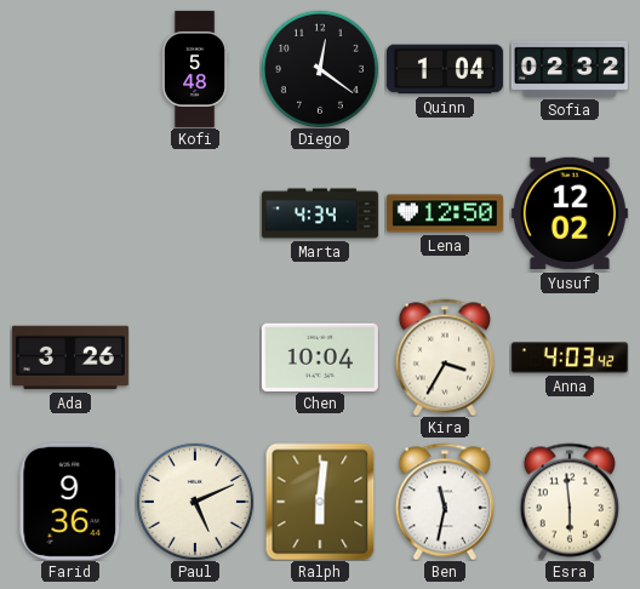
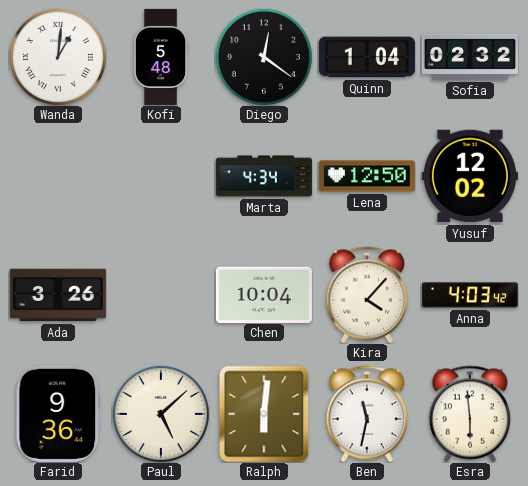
Wanda: none -> 1:01
Kira: 3:35 -> 4:07
Paul: 5:11 -> 5:08
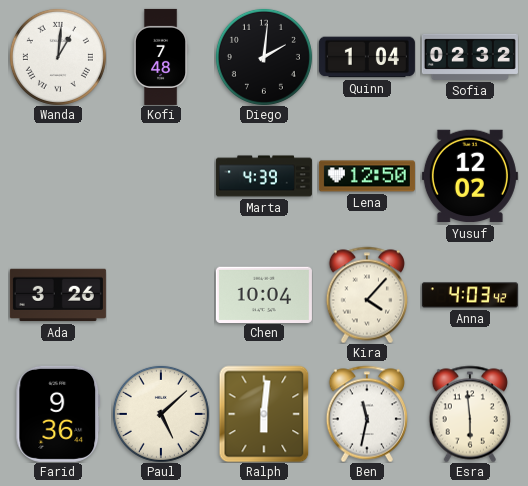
Kofi: 5:48 -> 7:48
Diego: 12:21 -> 2:01
Marta: 4:34 -> 4:39
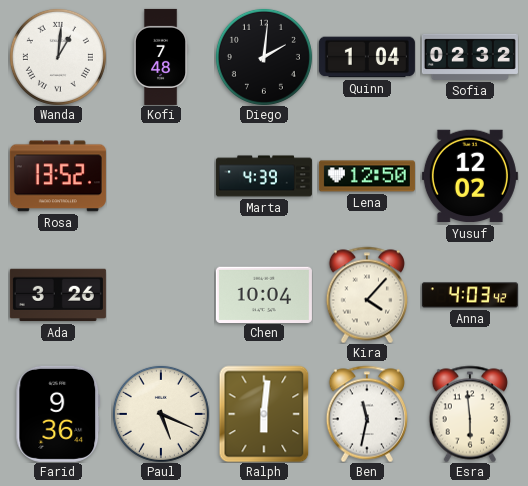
Rosa: none -> 13:52
Paul: 5:08 -> 5:19
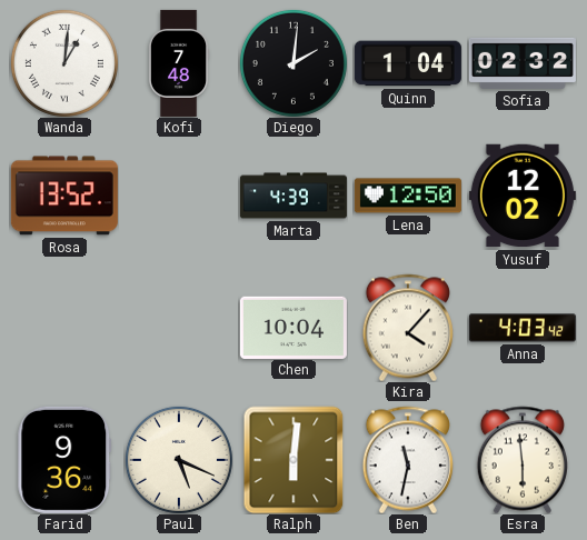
Ada: 3:26 -> none
